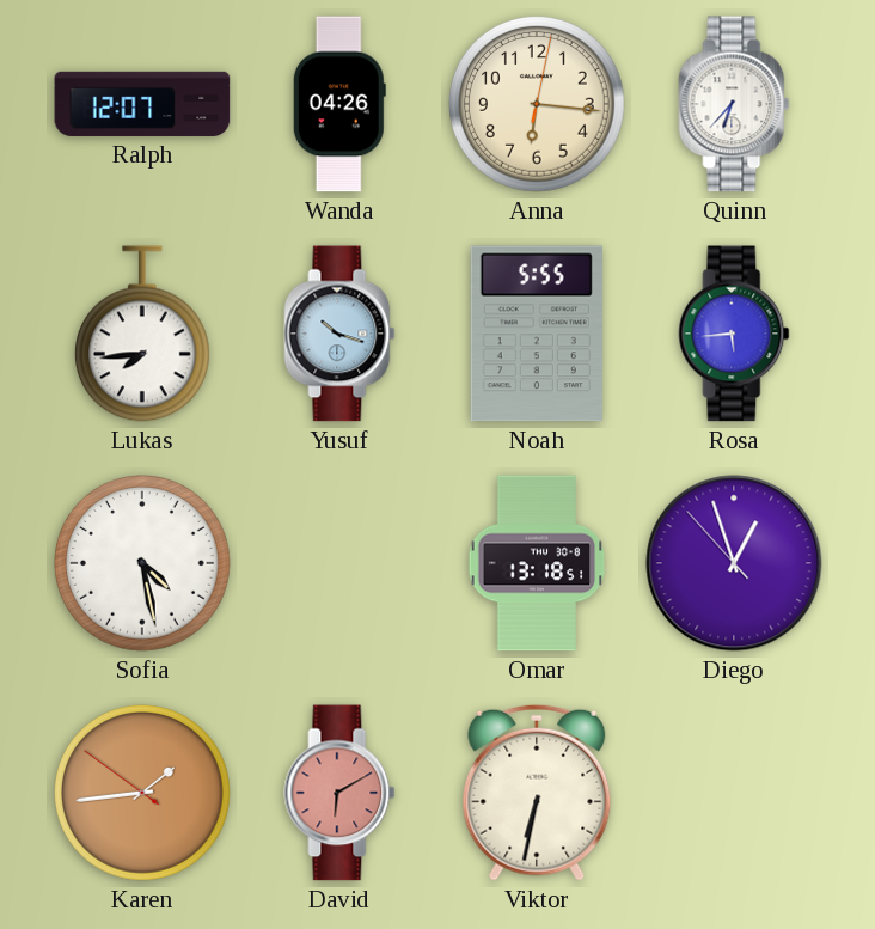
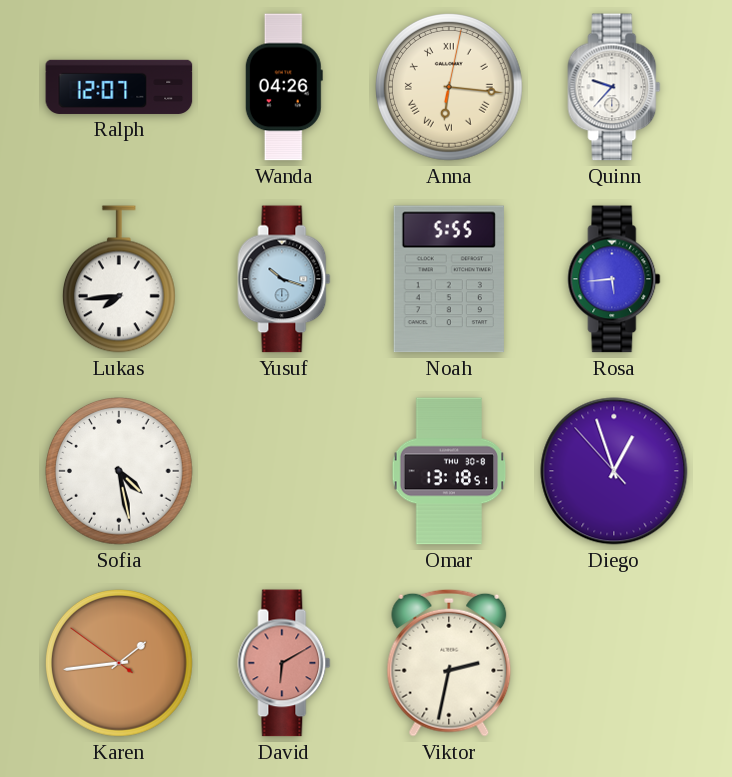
Anna numerals: Arabic -> Roman
Quinn: 6:37 -> 9:37
Viktor: 6:32 -> 2:32
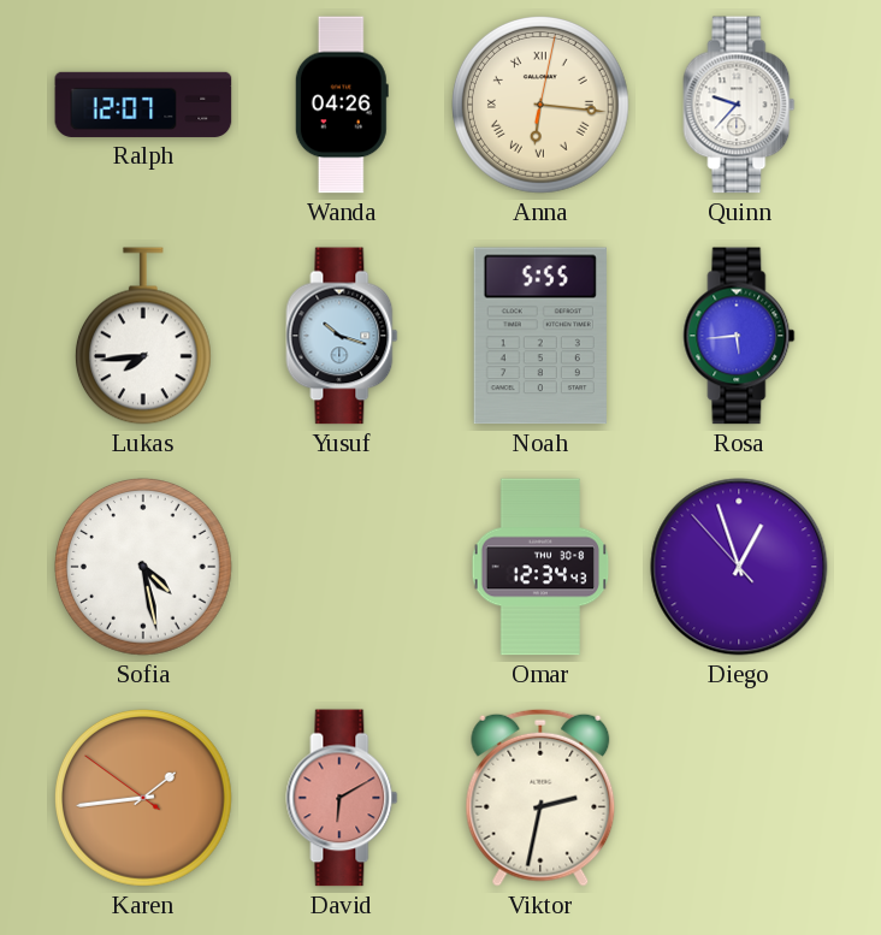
Omar: 13:18 -> 12:34
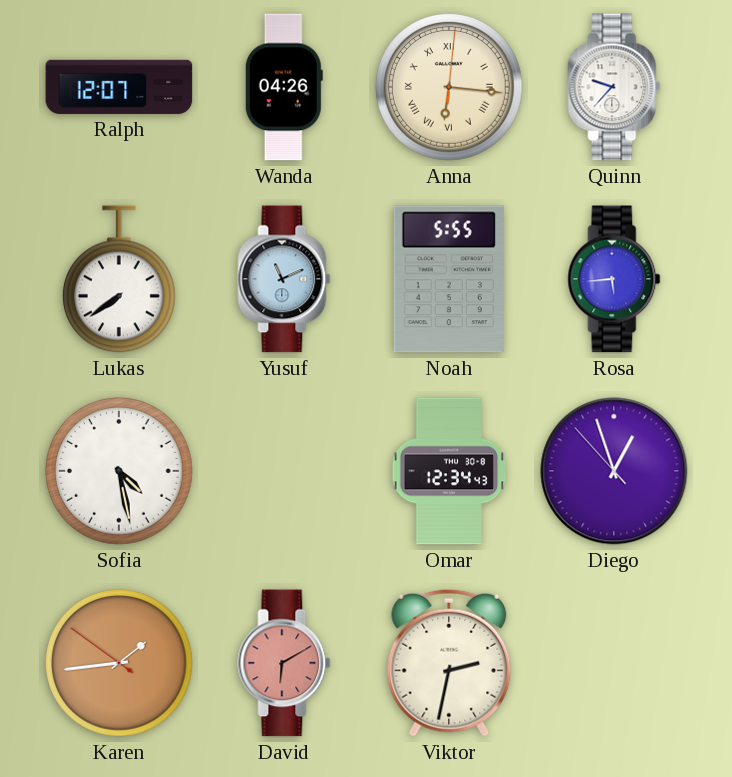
Anna: 6:16:02 -> 6:16:01
Lukas: 7:44 -> 7:39
Yusuf: 10:18 -> 11:11
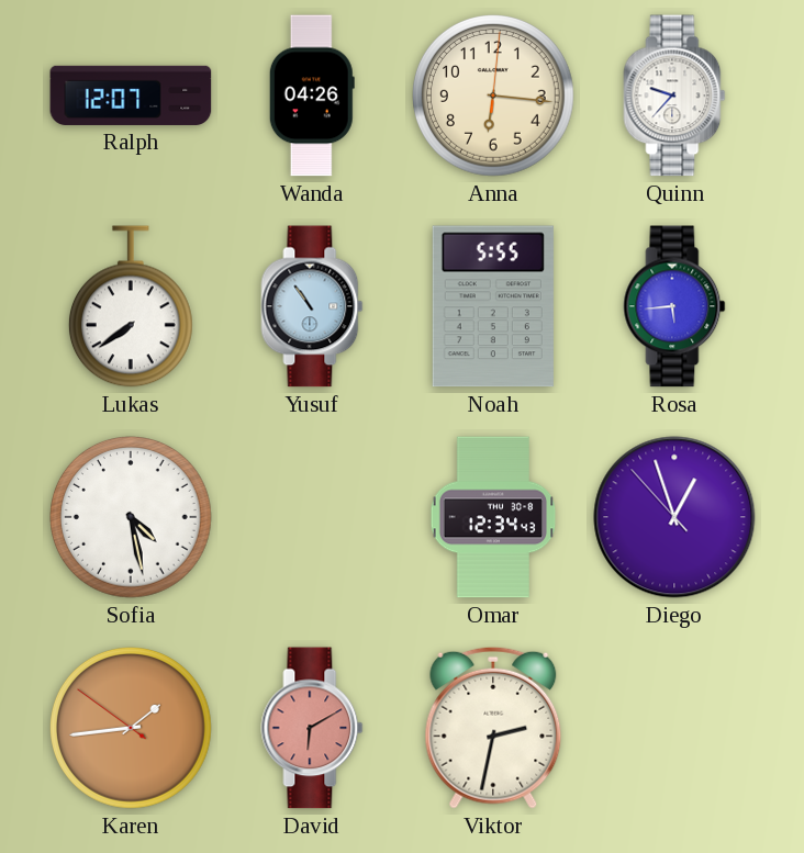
Anna numerals: Roman -> Arabic
Yusuf: 11:11 -> 10:54
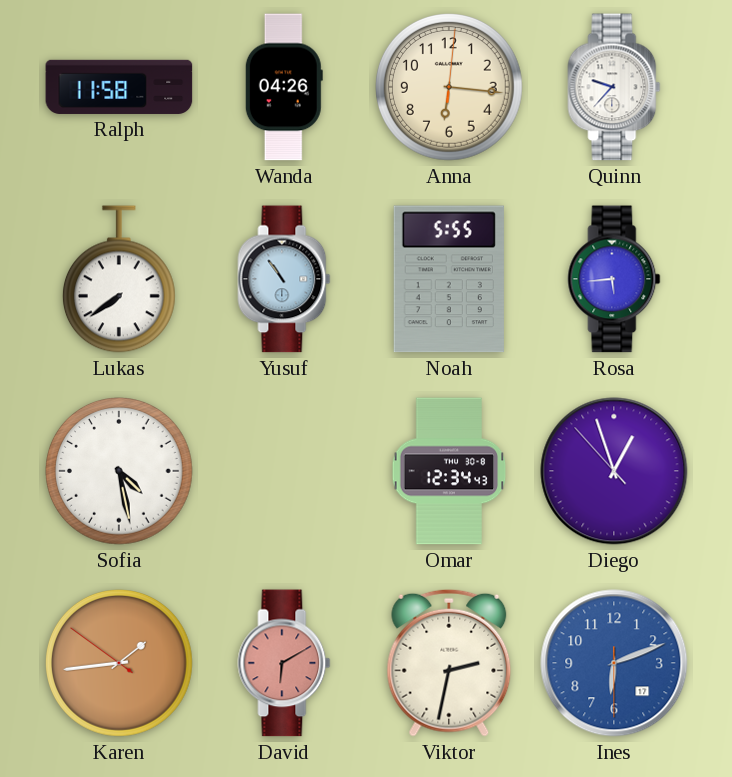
Ralph: 12:07 -> 11:58
Ines: none -> 6:11
